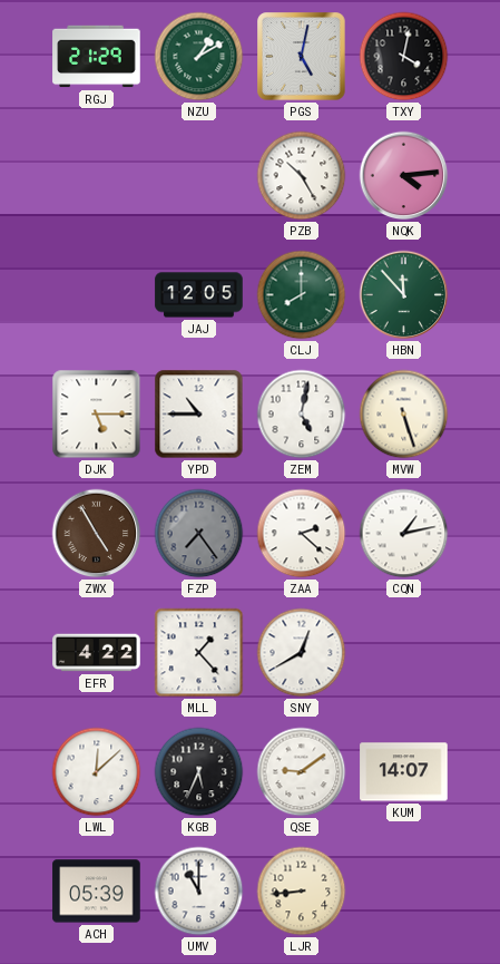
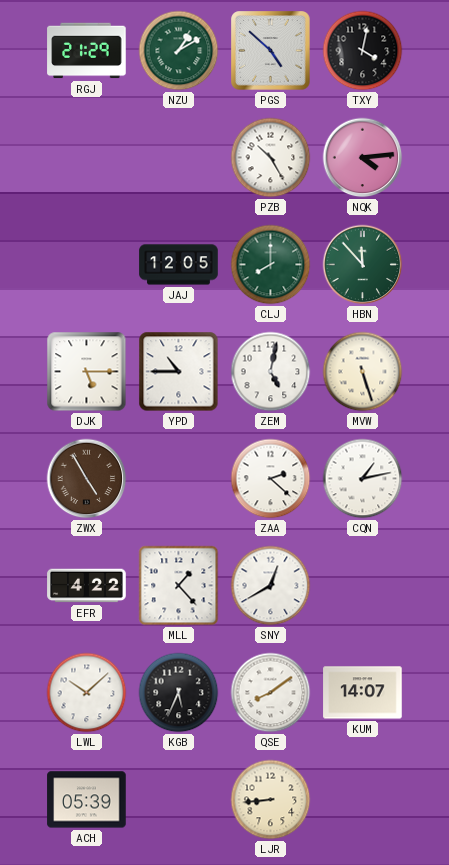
PGS: 5:02 -> 4:52
FZP: 7:24 -> none
LWL: 12:08 -> 10:08
QSE: 9:09 -> 8:09
UMV: 11:00 -> none
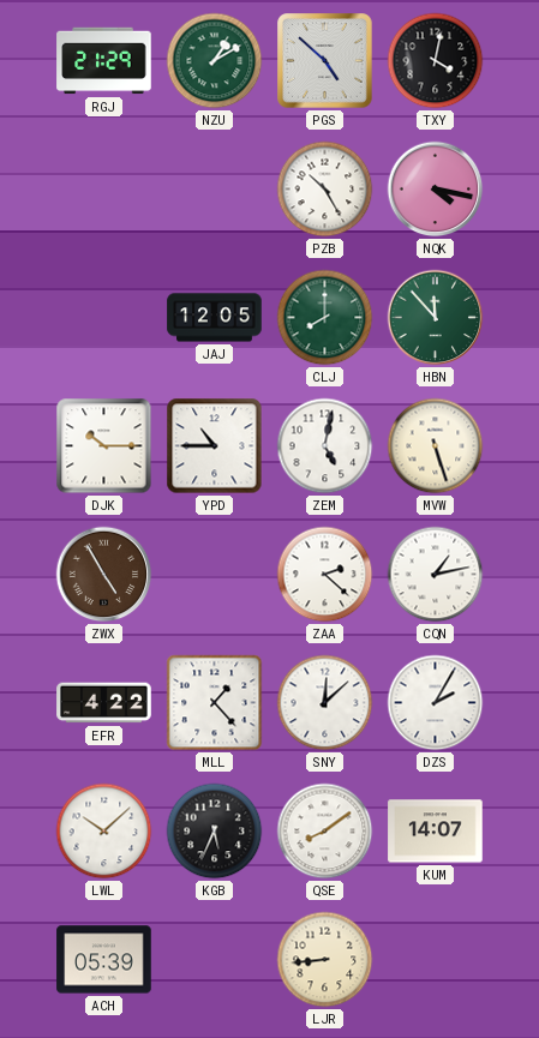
NQK: 4:14 -> 4:17
DJK: 5:15 -> 10:15
SNY: 12:40 -> 12:08
DZS: none -> 2:05
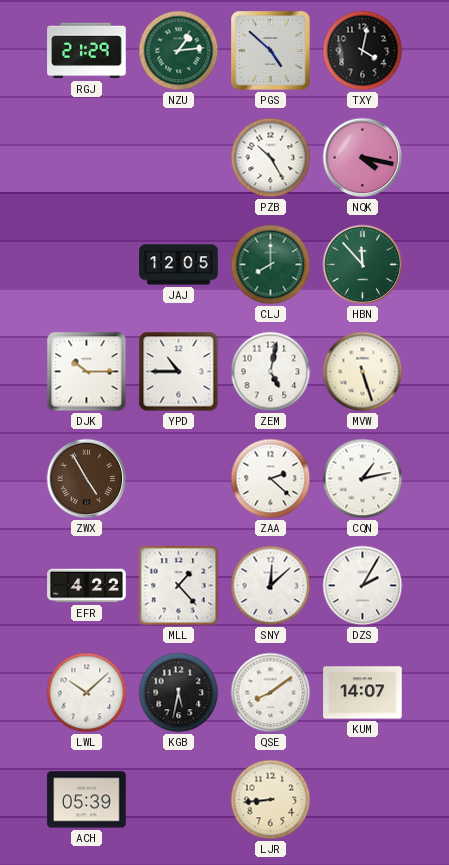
NZU: 1:10 -> 1:14
KGB: 5:34 -> 5:32
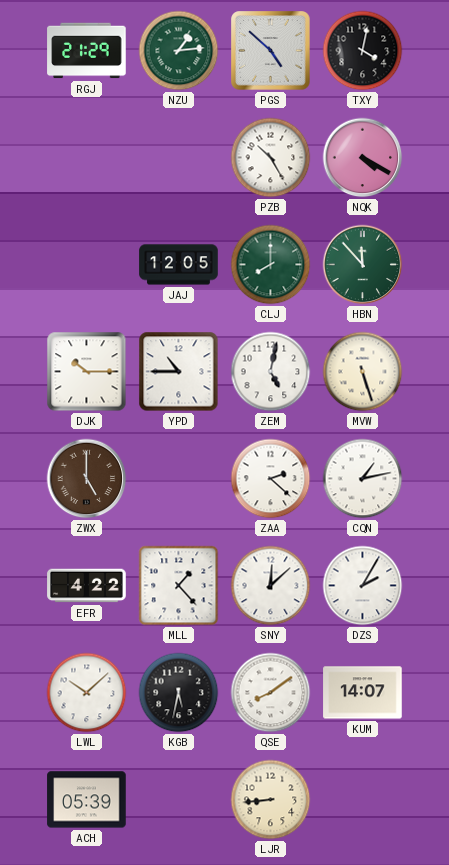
NQK: 4:17 -> 4:20
ZWX: 4:55 -> 5:00
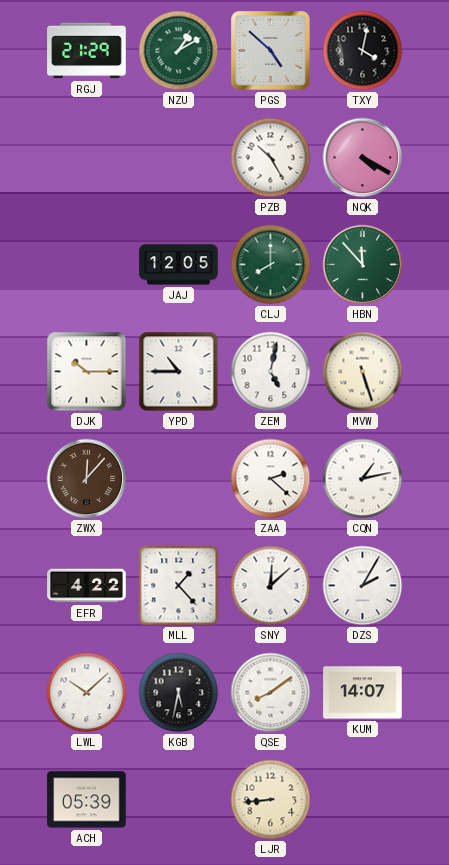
NZU: 1:14 -> 1:10
ZWX: 5:00 -> 12:07
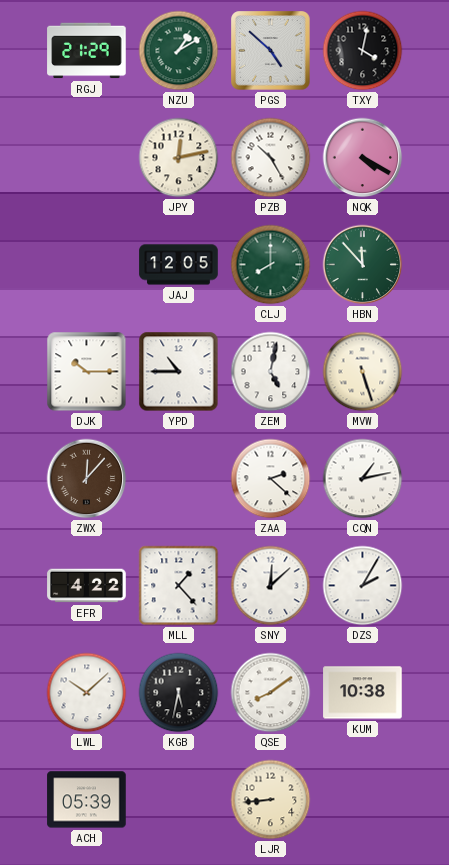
JPY: none -> 12:13
KUM: 14:07 -> 10:38
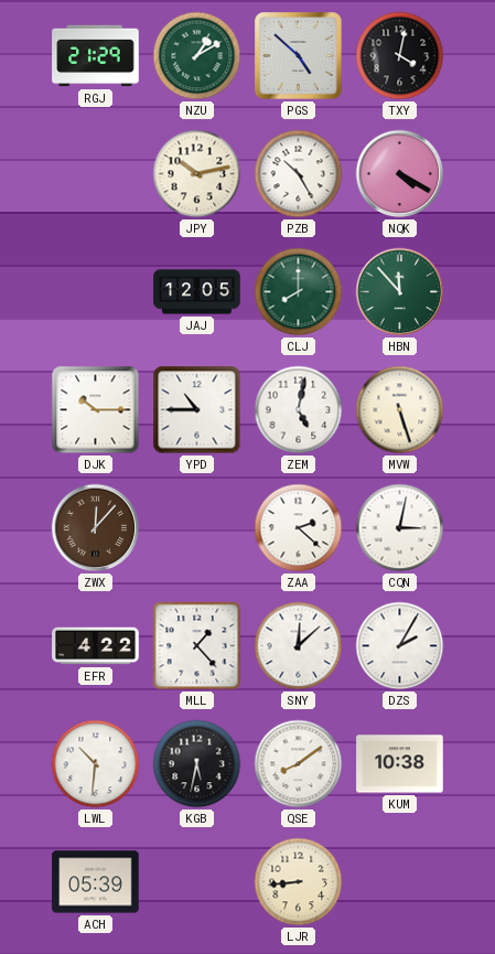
JPY: 12:13 -> 10:13
CQN: 1:13 -> 3:02
LWL: 10:08 -> 10:31
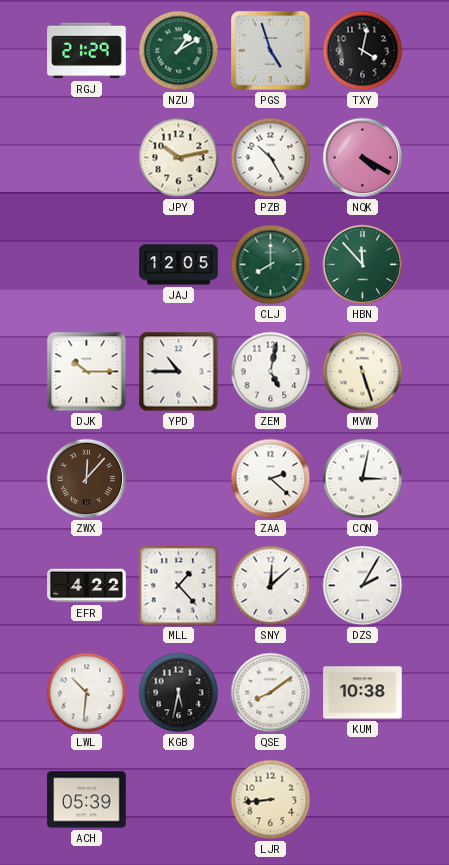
PGS: 4:52 -> 4:57
